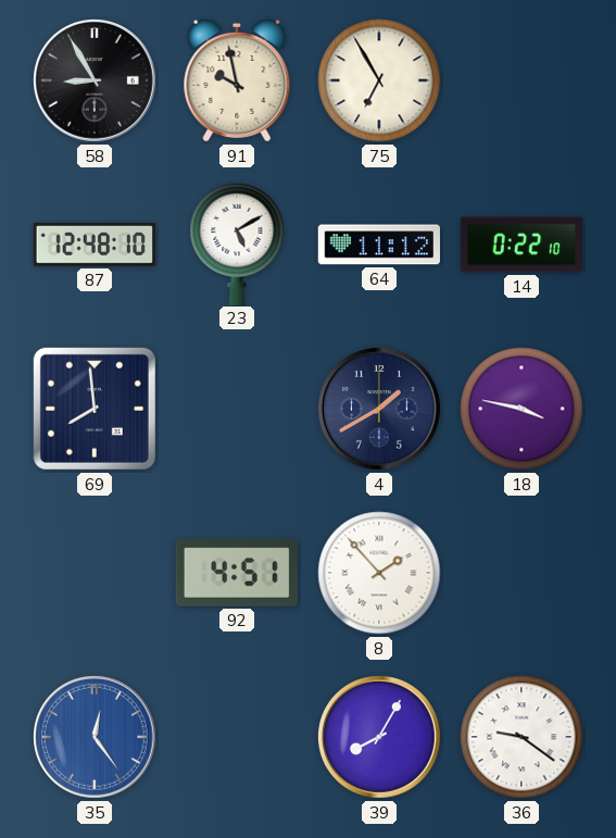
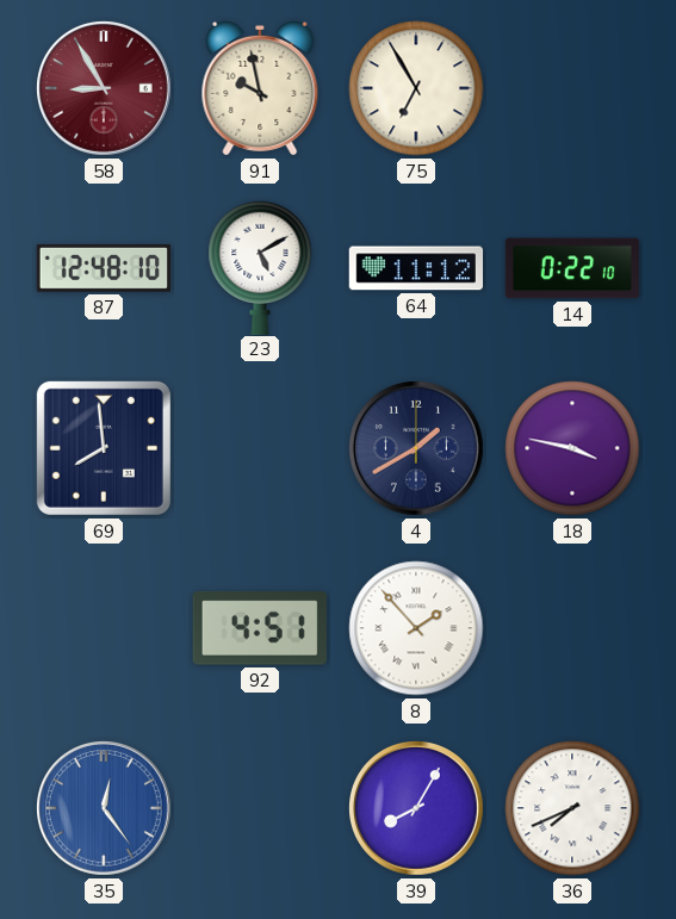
58 dial: black -> burgundy
36: 9:21 -> 7:41
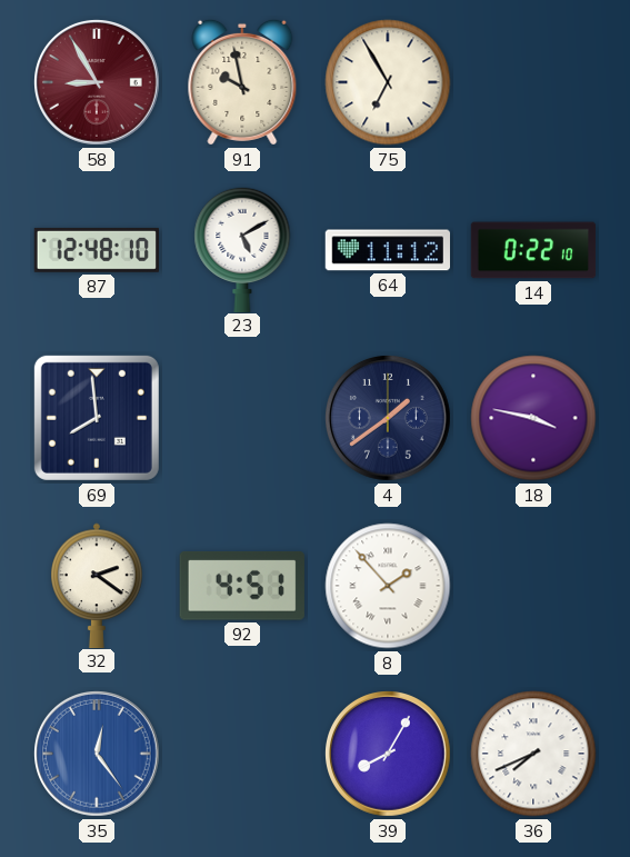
4: 1:40 -> 1:39
32: none -> 2:21
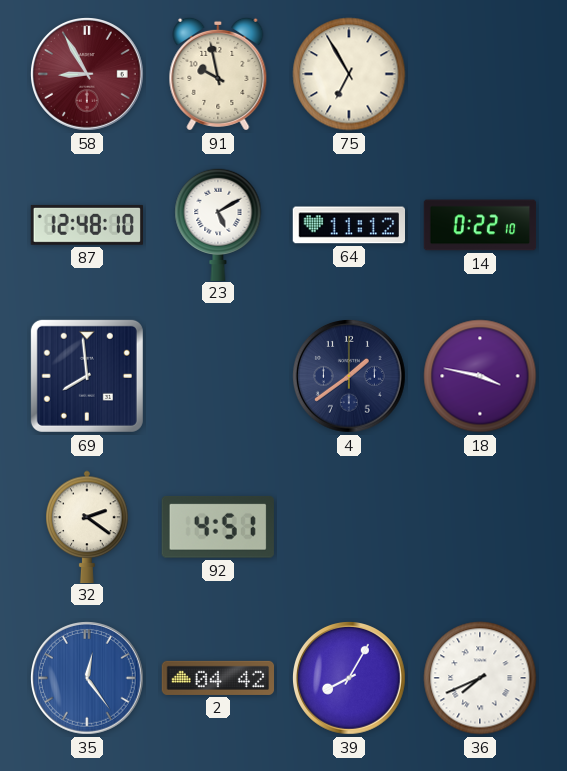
8: 1:53 -> none
2: none -> 04:42
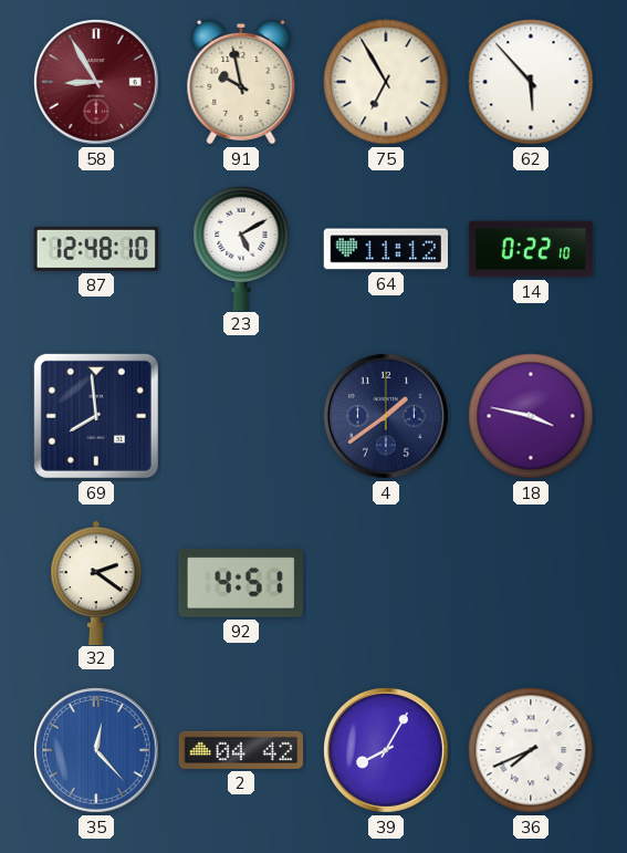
62: none -> 5:53
35: 12:24 -> 12:23
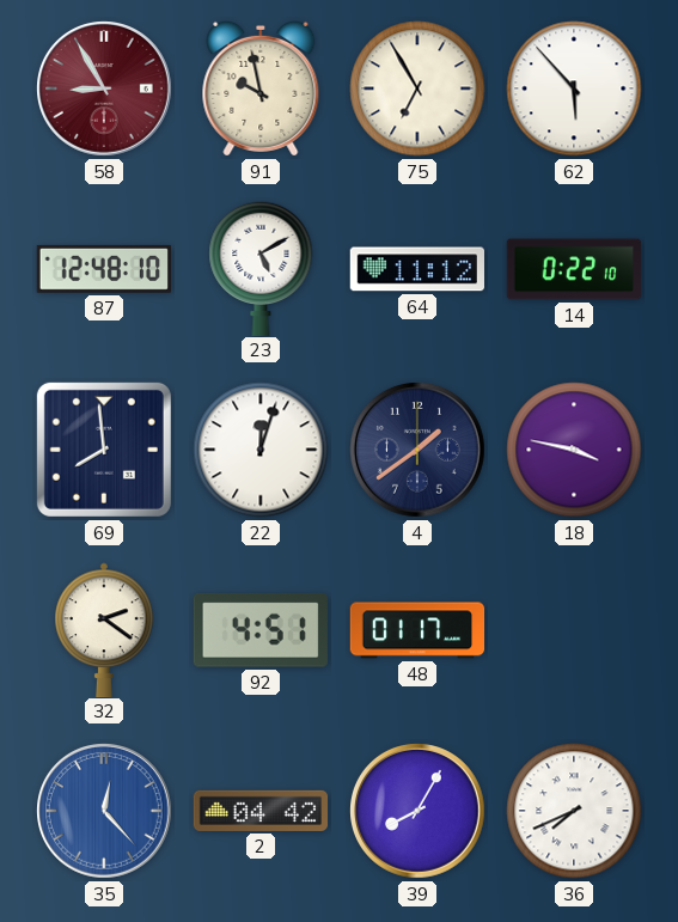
22: none -> 12:03
48: none -> 01:17
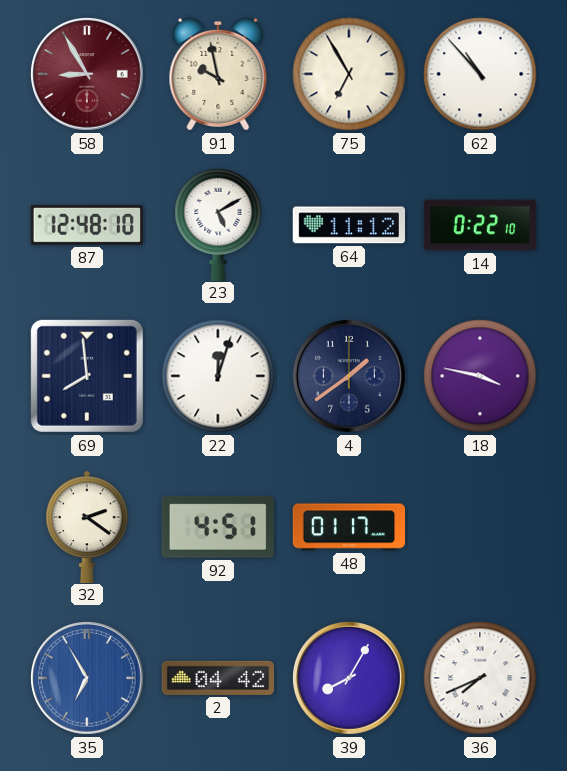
62: 5:53 -> 10:53
35: 12:23 -> 6:55
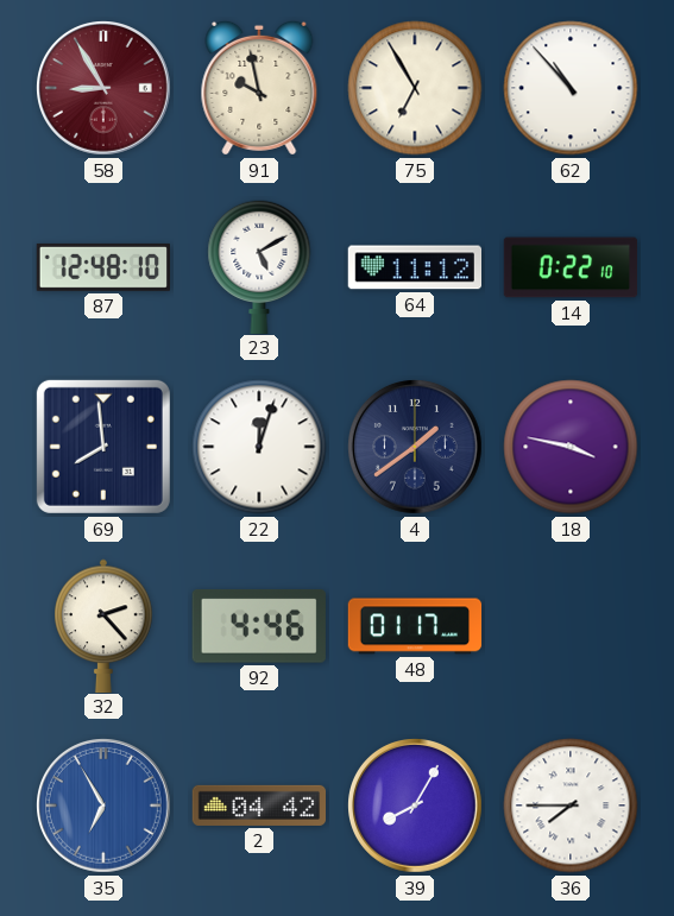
32: 2:21 -> 2:23
92: 4:51 -> 4:46
36: 7:41 -> 7:45
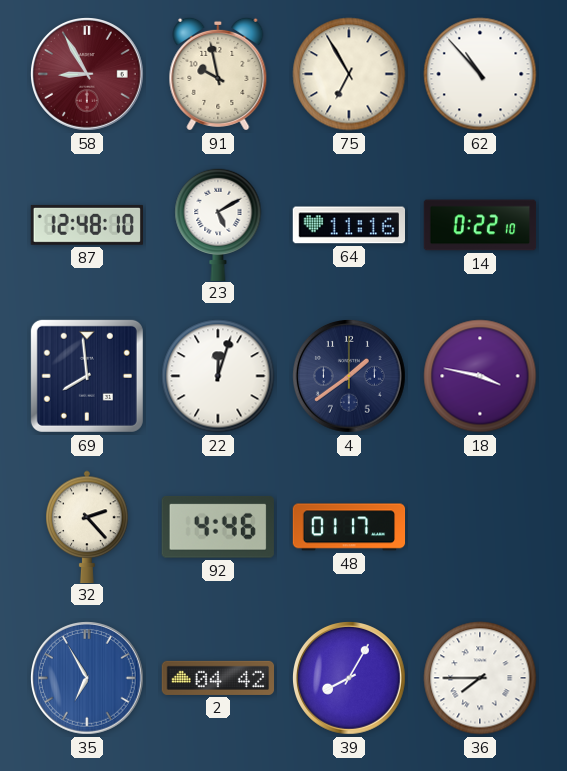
64: 11:12 -> 11:16
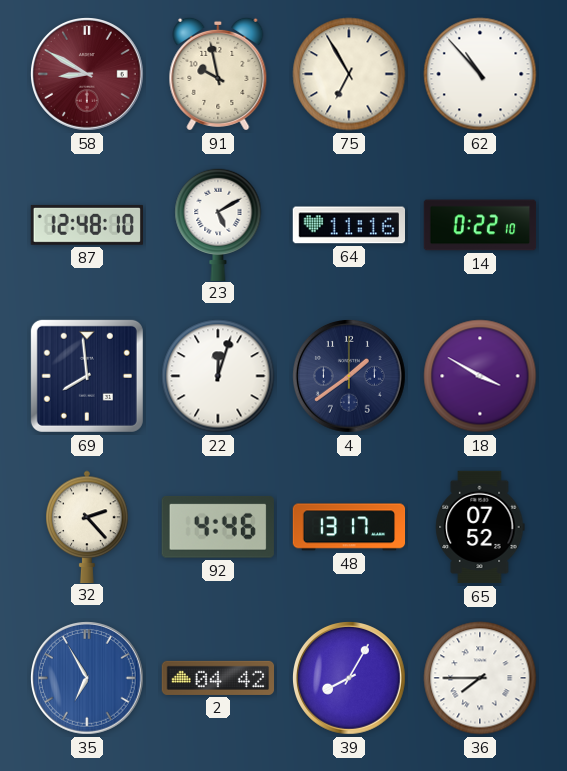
58: 8:55 -> 8:50
18: 3:47 -> 3:50
48: 01:17 -> 13:17
65: none -> 07:52
